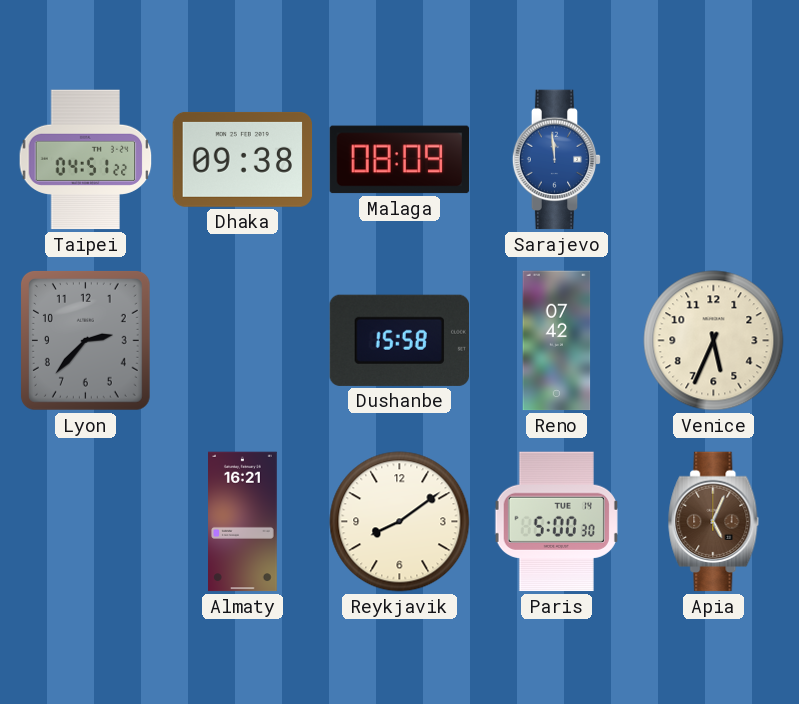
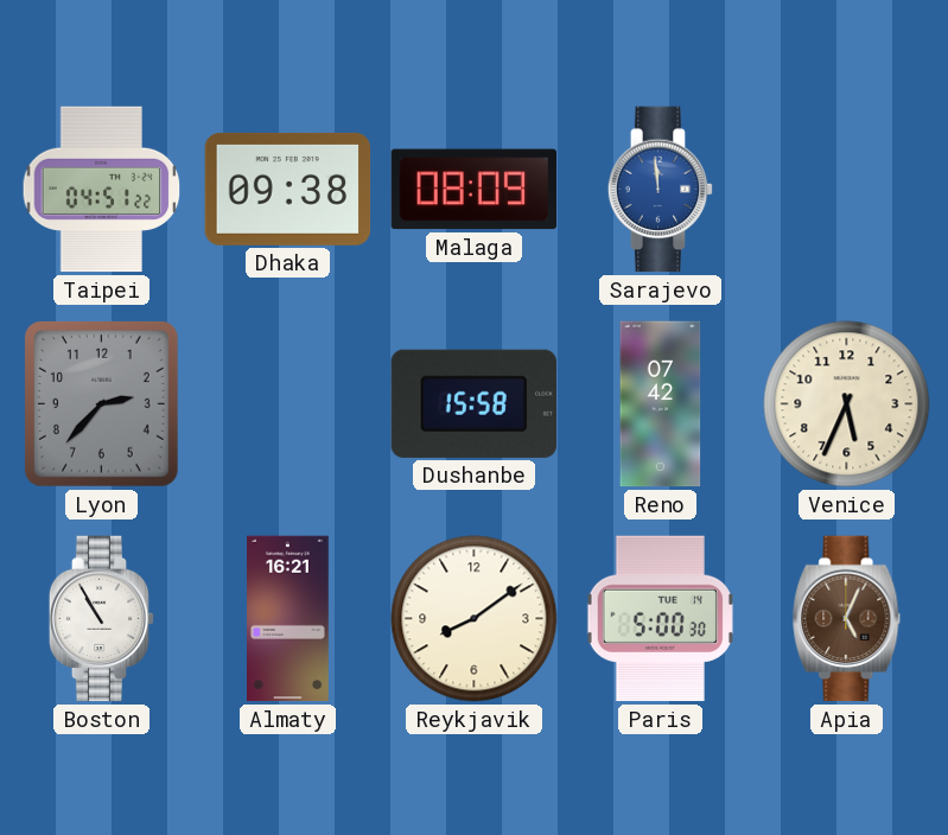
Boston: none -> 10:55
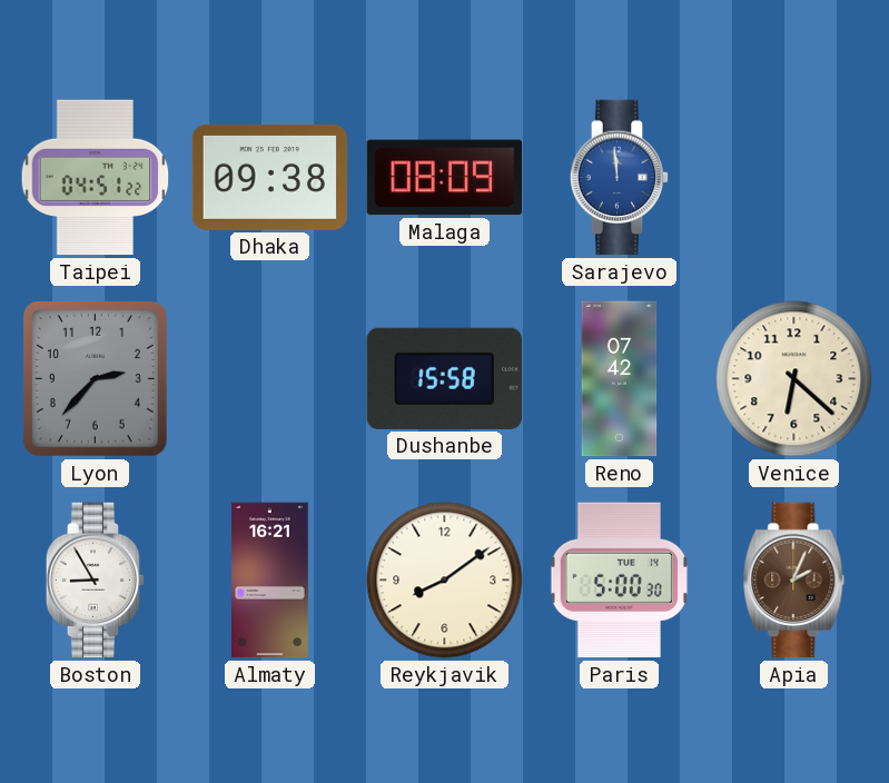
Venice: 5:34 -> 6:22
Boston: 10:55 -> 8:55
Apia: 5:04 -> 2:04
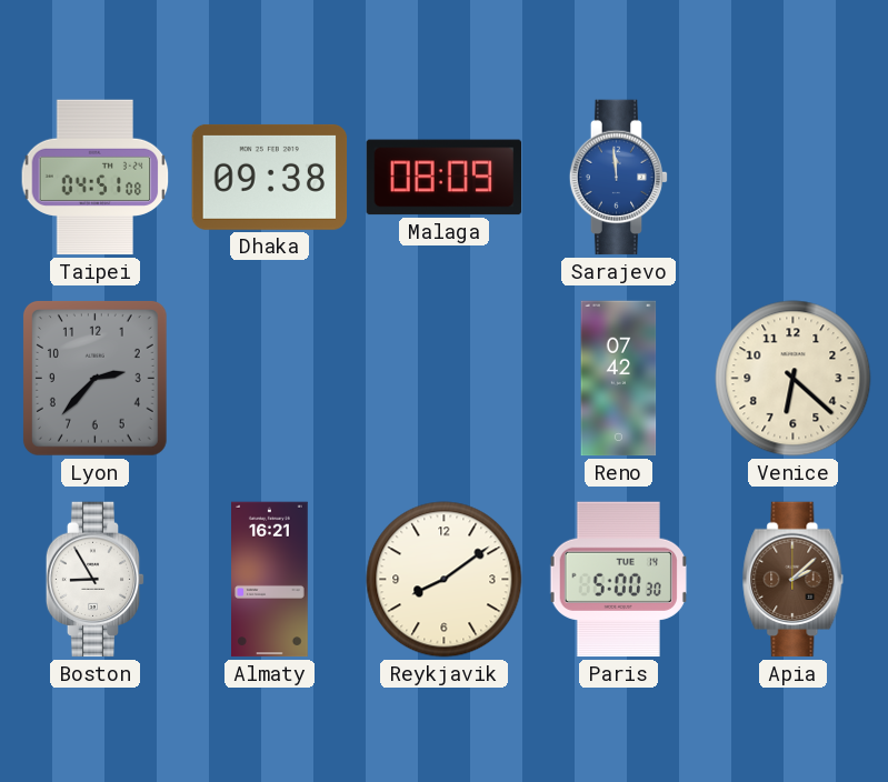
Taipei: 04:51:22 -> 04:51:08
Dushanbe: 15:58 -> none
Apia: 2:04 -> 2:08
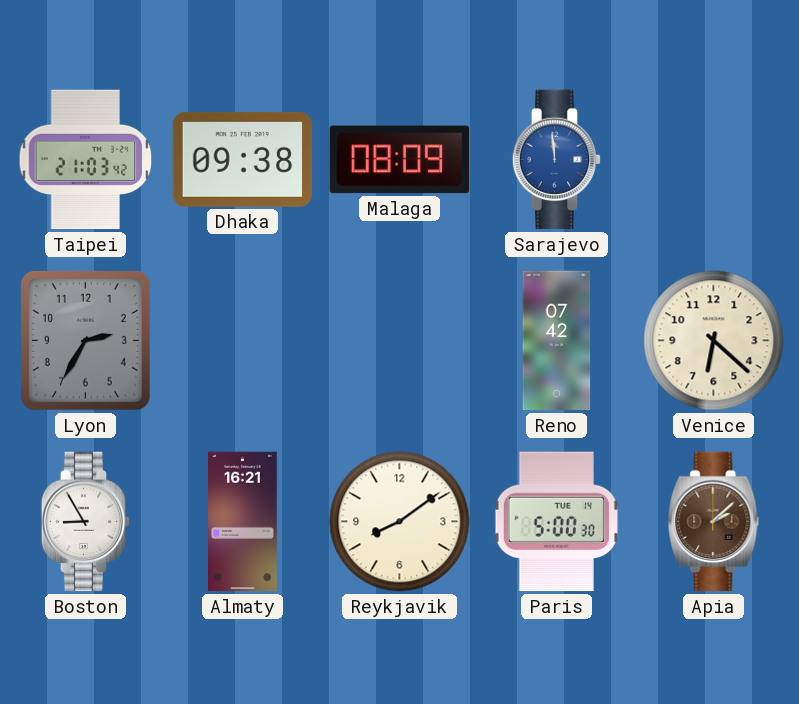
Taipei: 04:51 -> 21:03
Lyon: 2:37 -> 2:35
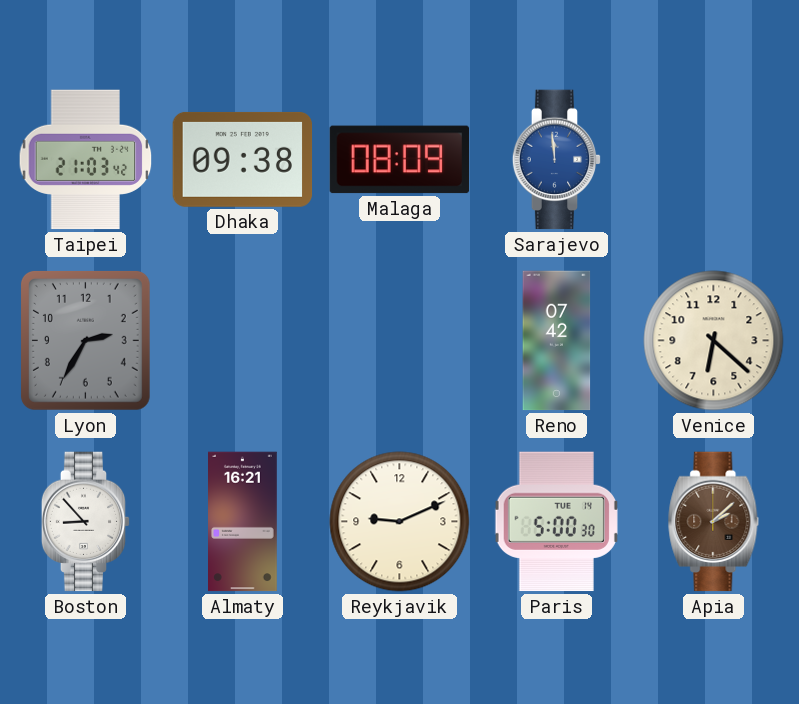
Boston: 8:55 -> 8:53
Reykjavik: 8:09 -> 9:11
